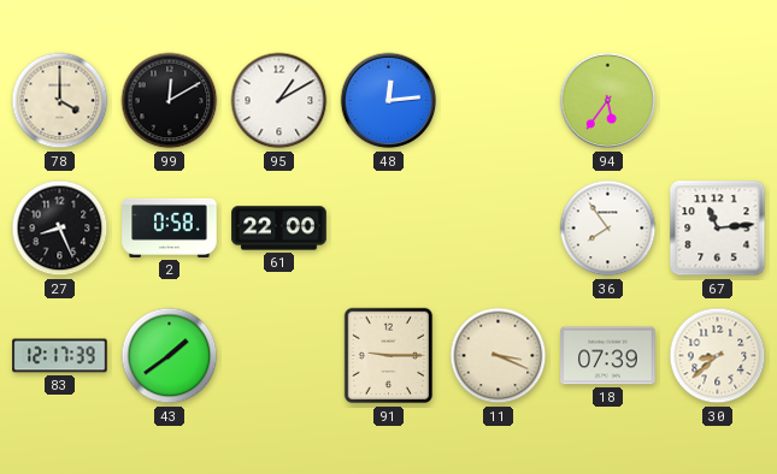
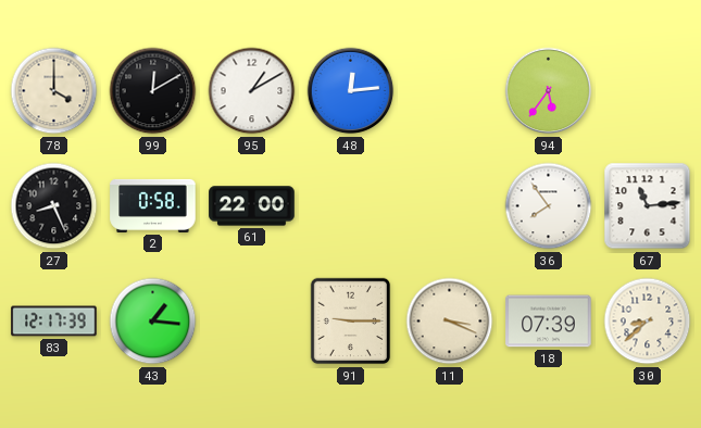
43: 1:39 -> 1:16
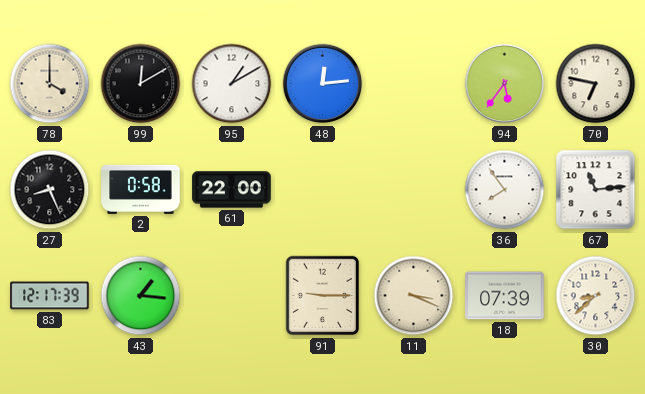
70: none -> 6:47
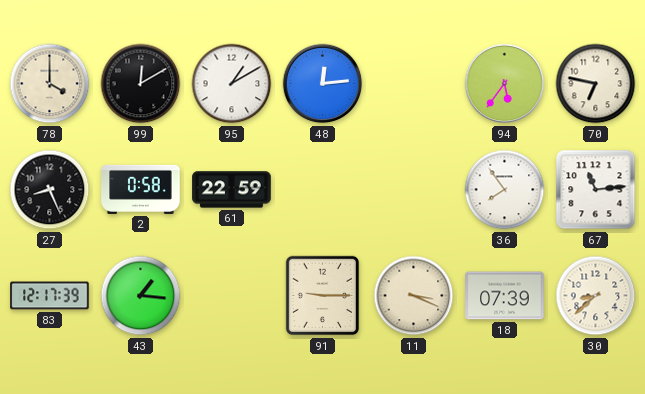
61: 22:00 -> 22:59
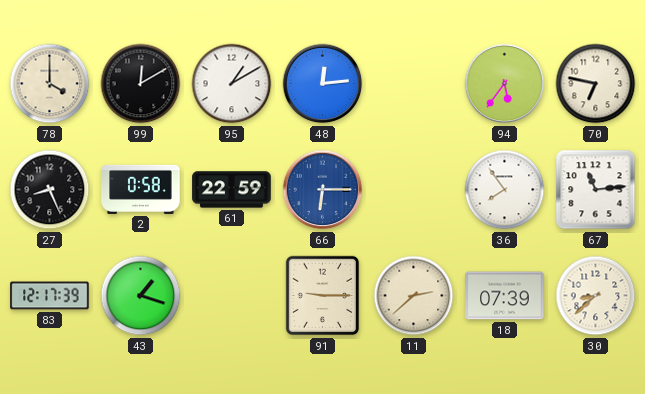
66: none -> 6:15
43: 1:16 -> 1:18
11: 3:19 -> 2:38
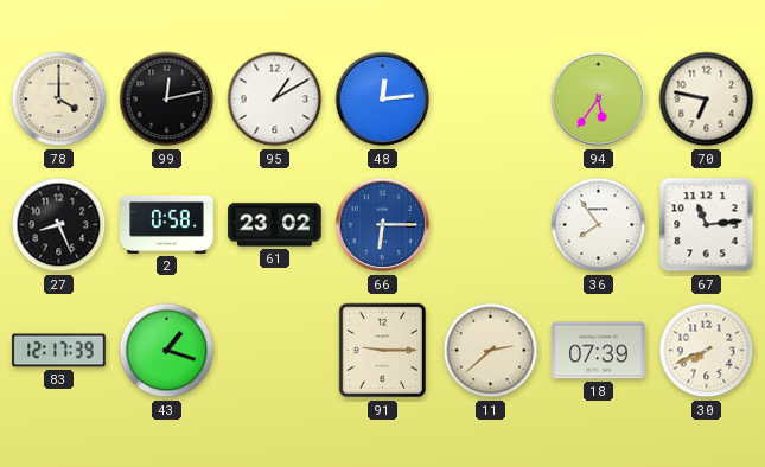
99: 12:10 -> 12:13
61: 22:59 -> 23:02
30: 8:38 -> 7:41
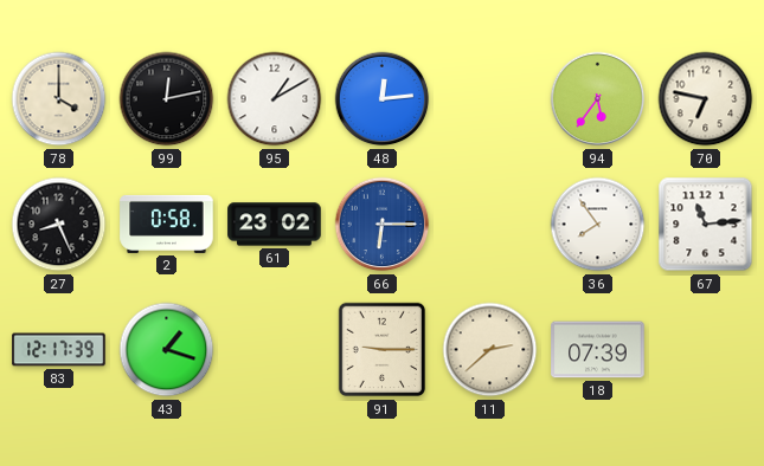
30: 7:41 -> none
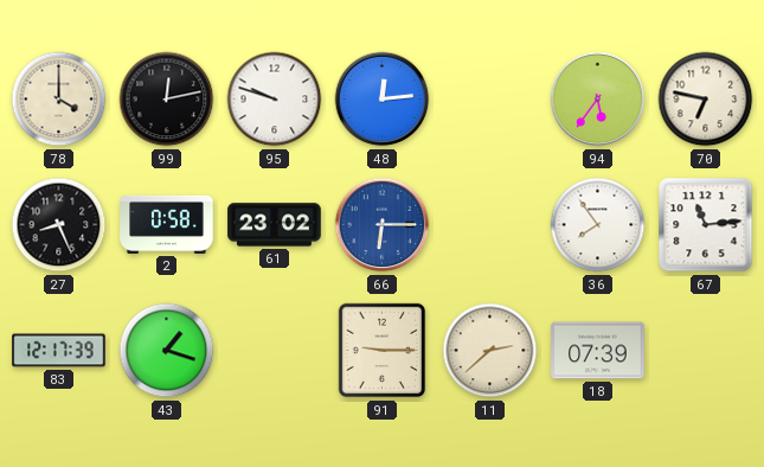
95: 1:10 -> 9:48
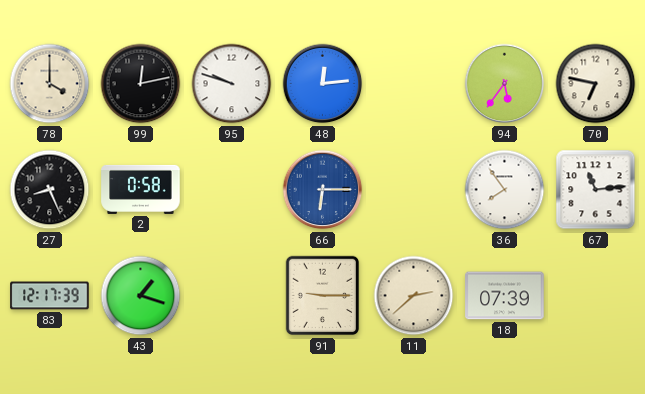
61: 23:02 -> none
